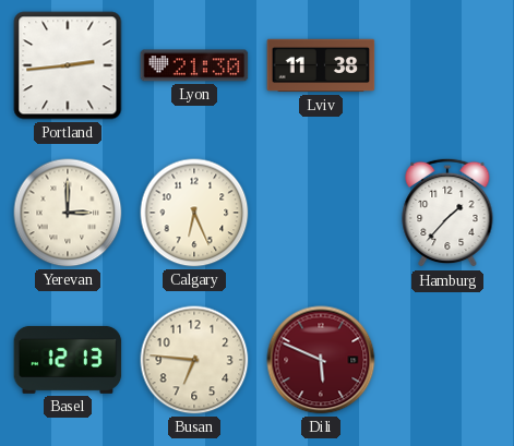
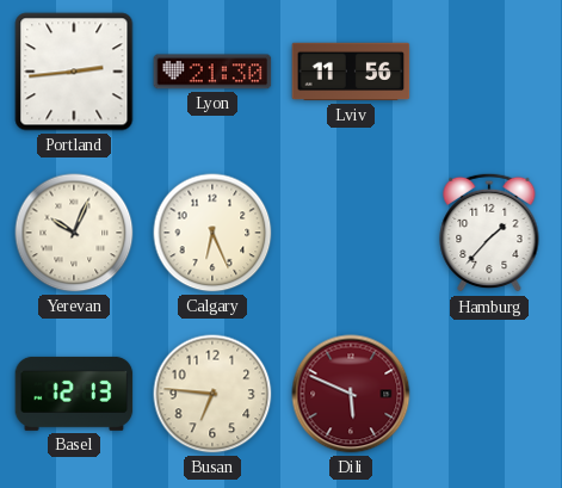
Lviv: 11:38 -> 11:56
Yerevan: 3:00 -> 10:04
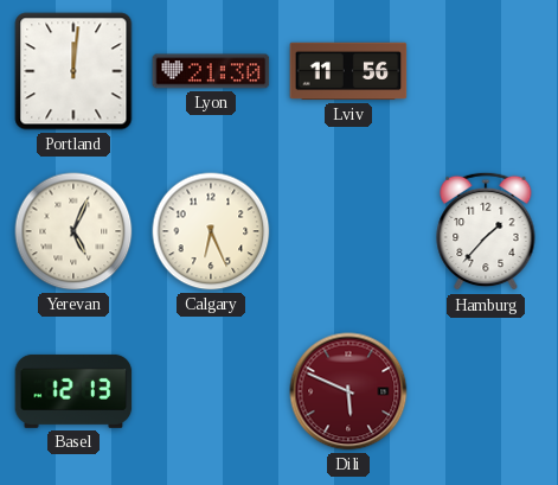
Portland: 2:44 -> 12:01
Yerevan: 10:04 -> 5:04
Busan: 6:46 -> none
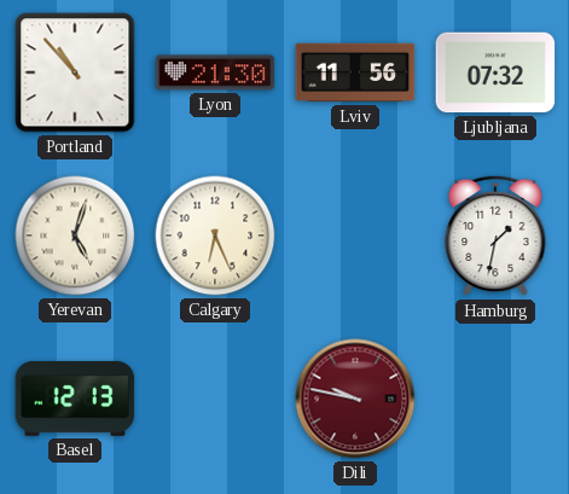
Portland: 12:01 -> 10:53
Ljubljana: none -> 07:32
Yerevan: 5:04 -> 5:03
Hamburg: 1:37 -> 1:32
Dili: 5:49 -> 9:47
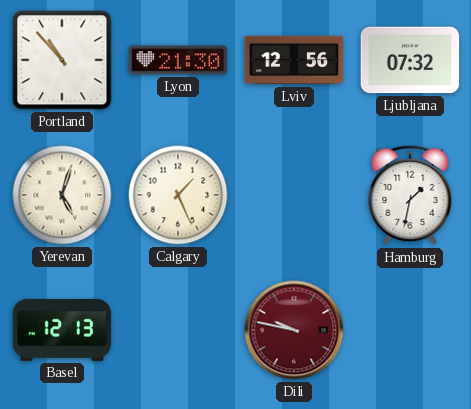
Lviv: 11:56 -> 12:56
Calgary: 6:26 -> 1:26
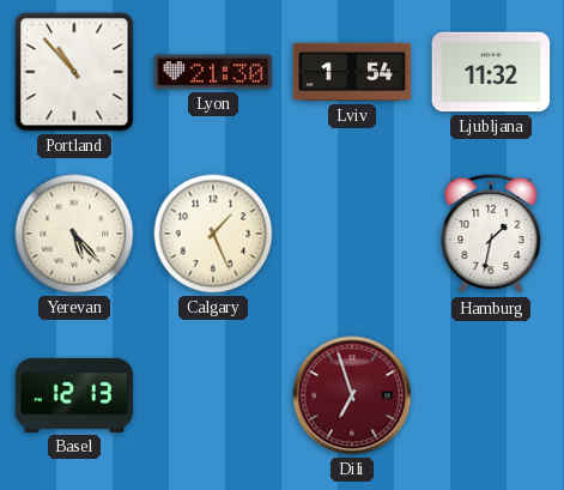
Lviv: 12:56 -> 1:54
Ljubljana: 07:32 -> 11:32
Yerevan: 5:03 -> 5:23
Dili: 9:47 -> 6:57
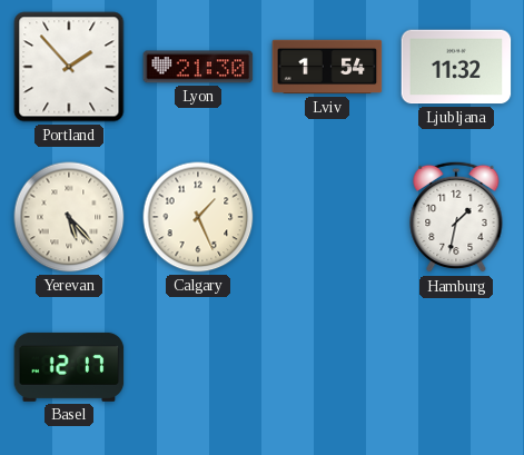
Portland: 10:53 -> 1:53
Basel: 12:13 -> 12:17
Dili: 6:57 -> none
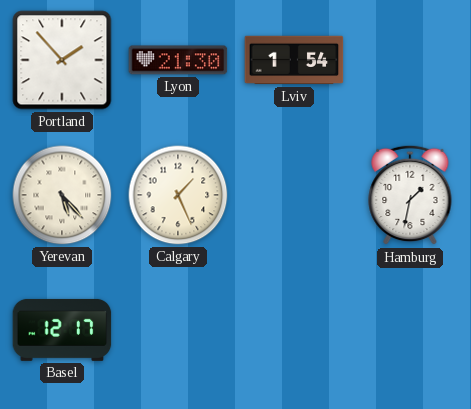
Ljubljana: 11:32 -> none
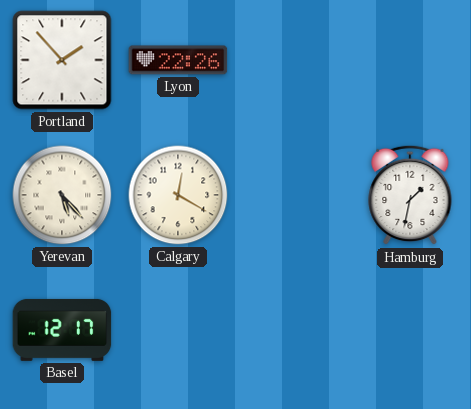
Lyon: 21:30 -> 22:26
Lviv: 1:54 -> none
Calgary: 1:26 -> 12:20
